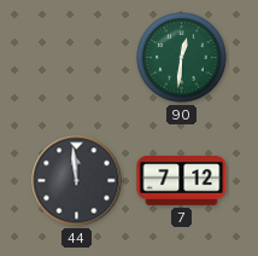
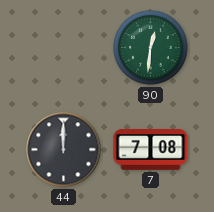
44: 11:59 -> 12:00
7: 7:12 -> 7:08
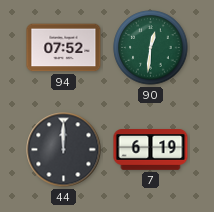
94: none -> 07:52
7: 7:08 -> 6:19
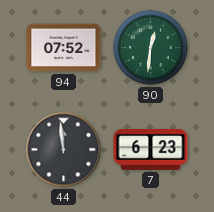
44: 12:00 -> 11:59
7: 6:19 -> 6:23
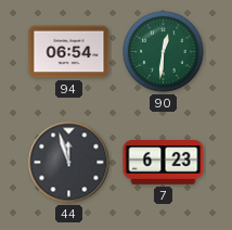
94: 07:52 -> 06:54
44: 11:59 -> 11:57
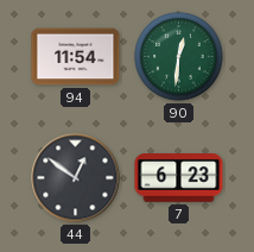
94: 06:54 -> 11:54
44: 11:57 -> 12:51
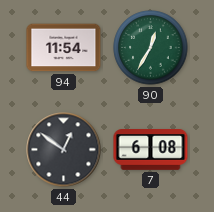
90: 12:31 -> 12:35
7: 6:23 -> 6:08
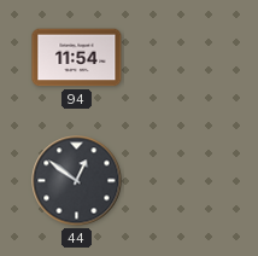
90: 12:35 -> none
7: 6:08 -> none
